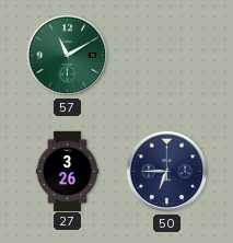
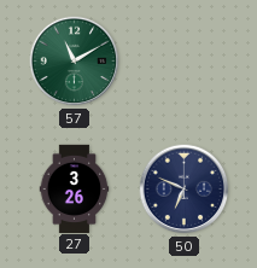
50: 6:45 -> 6:49
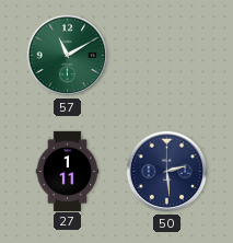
27: 3:26 -> 1:11
50: 6:49 -> 2:29
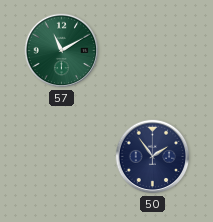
27: 1:11 -> none
50: 2:29 -> 1:54
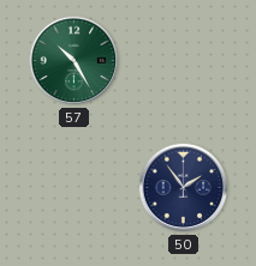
57: 11:10 -> 10:25
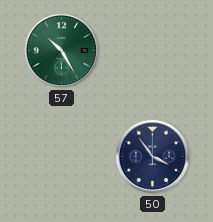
50: 1:54 -> 3:54
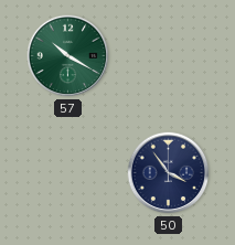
57: 10:25 -> 10:20
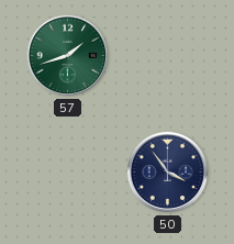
57: 10:20 -> 1:42
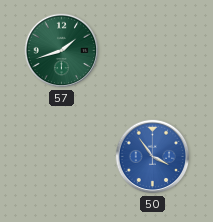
50 dial: navy -> blue
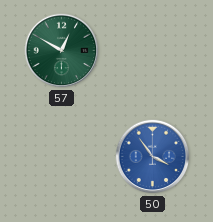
57: 1:42 -> 12:50
